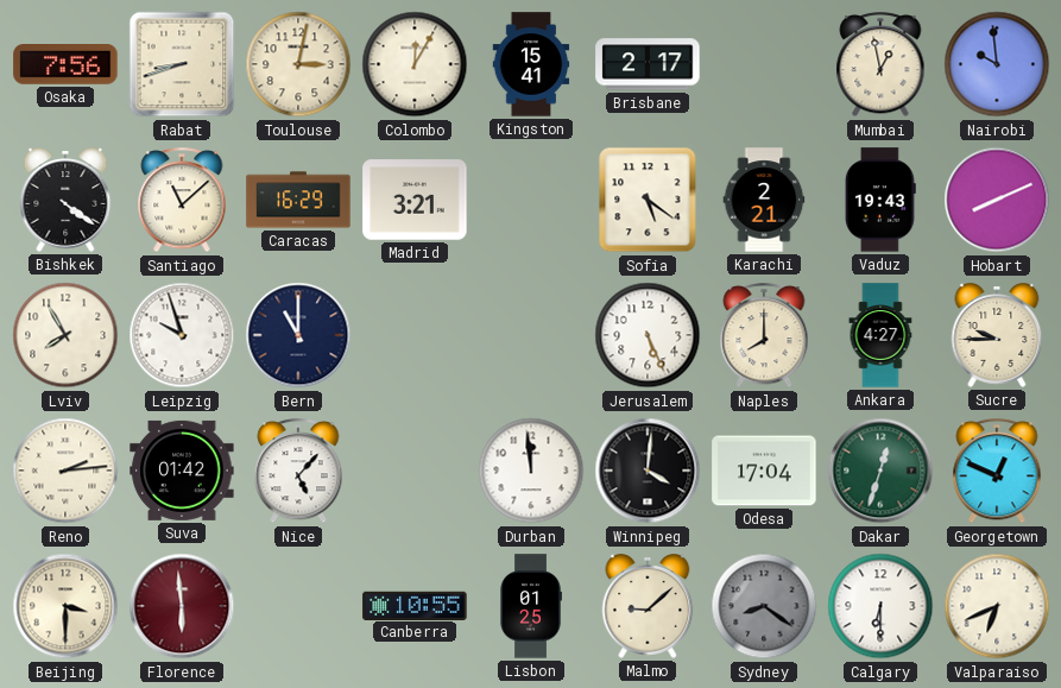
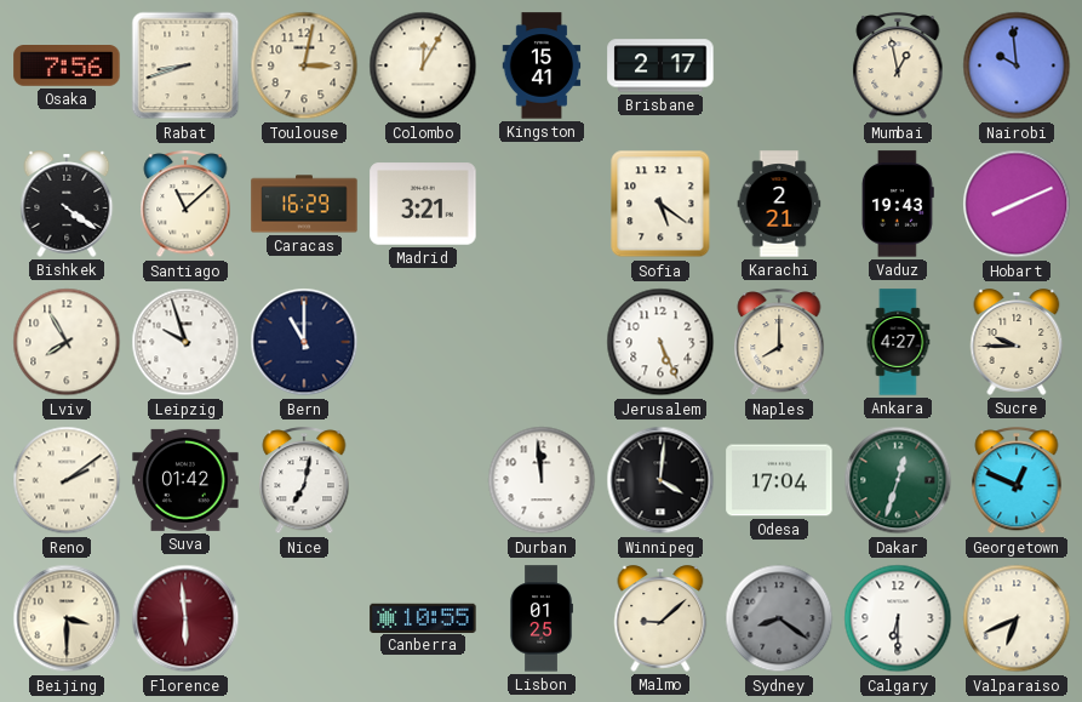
Reno: 2:14 -> 2:09
Nice: 5:07 -> 7:02
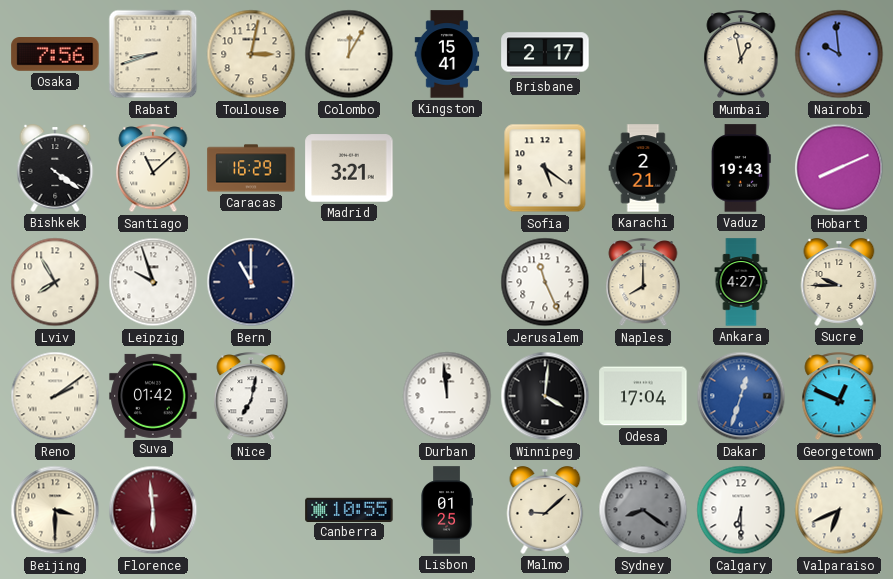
Jerusalem: 5:26 -> 11:26
Dakar dial: green -> blue
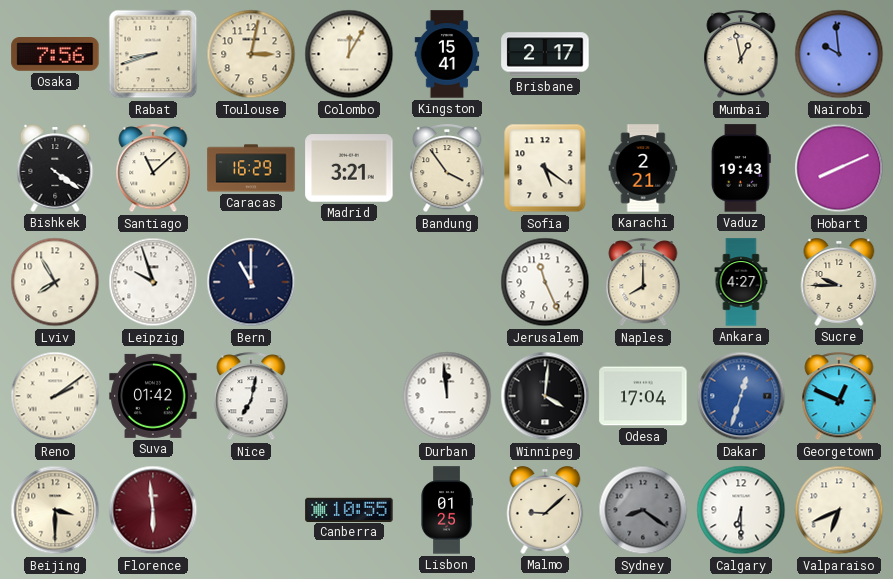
Bandung: none -> 3:54
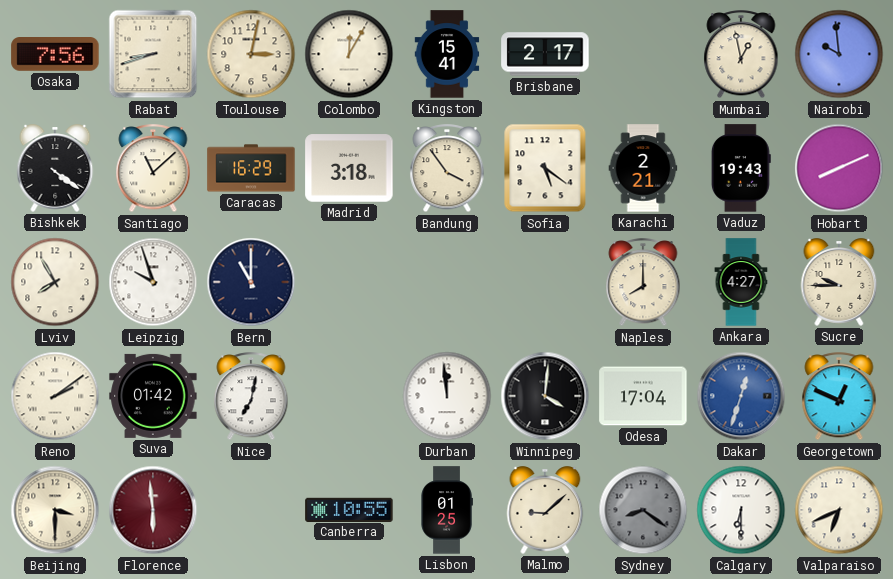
Madrid: 3:21 -> 3:18
Jerusalem: 11:26 -> none
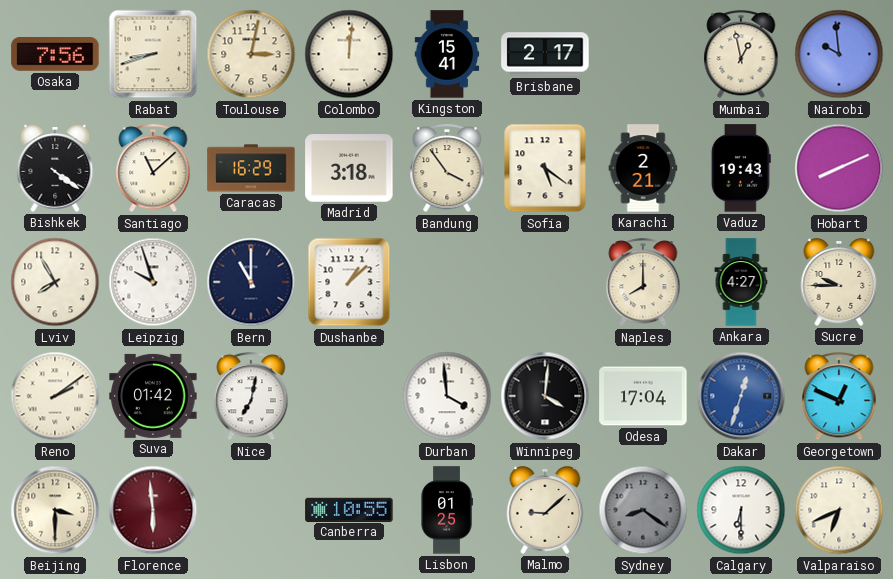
Colombo: 12:05 -> 12:01
Dushanbe: none -> 1:08
Durban: 11:59 -> 3:59
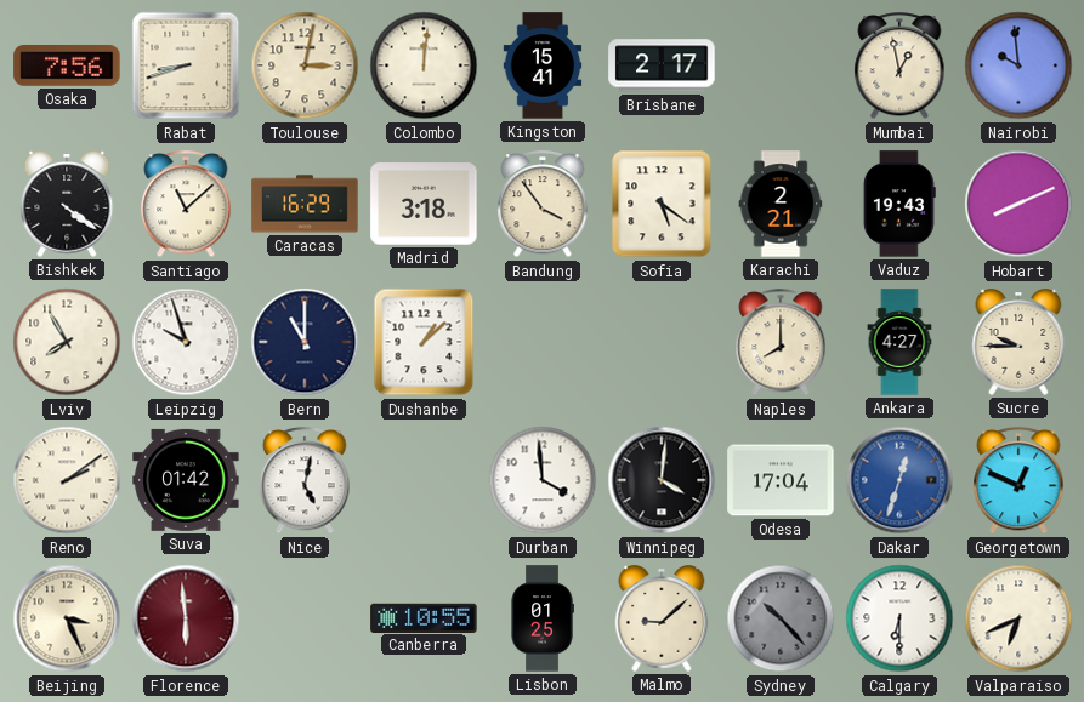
Nice: 7:02 -> 5:02
Beijing: 3:30 -> 3:26
Sydney: 8:21 -> 10:23
